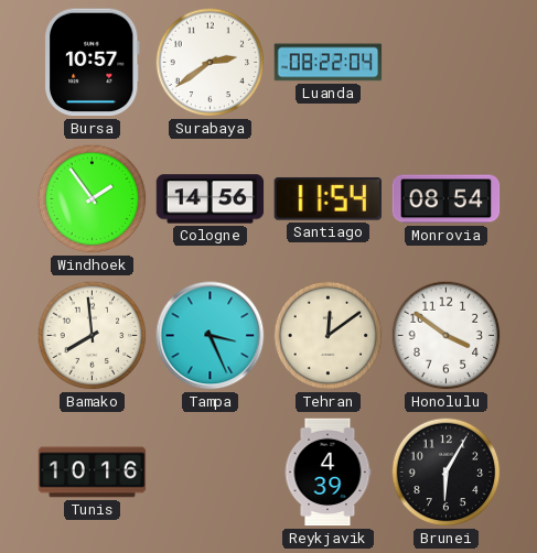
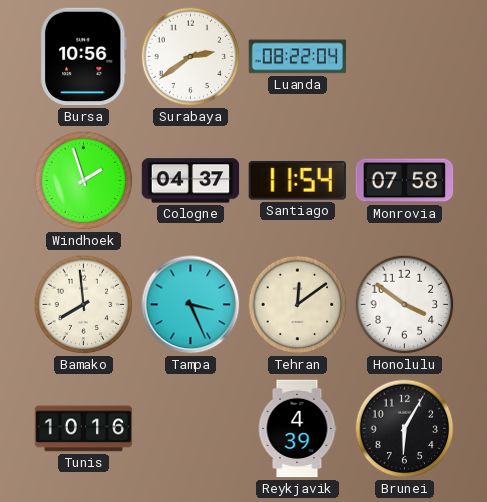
Bursa: 10:57 -> 10:56
Windhoek: 1:54 -> 1:57
Cologne: 14:56 -> 04:37
Monrovia: 08:54 -> 07:58
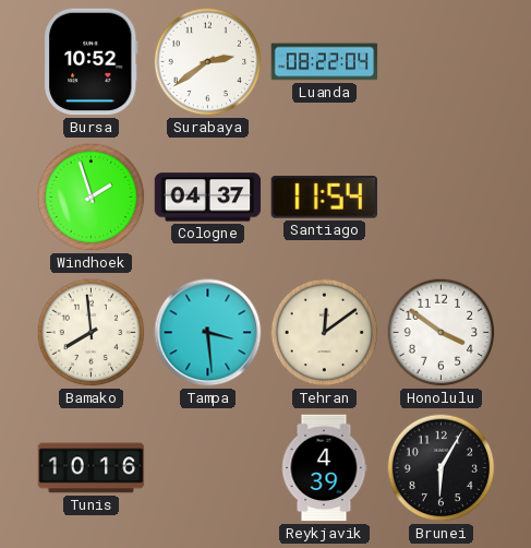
Bursa: 10:56 -> 10:52
Monrovia: 07:58 -> none
Tampa: 3:26 -> 3:29
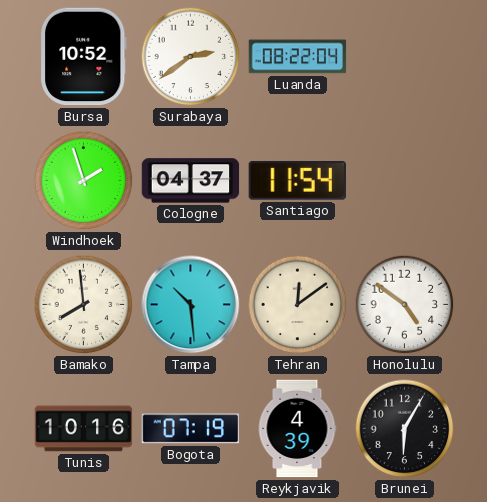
Tampa: 3:29 -> 10:29
Honolulu: 3:51 -> 4:51
Bogota: none -> 07:19
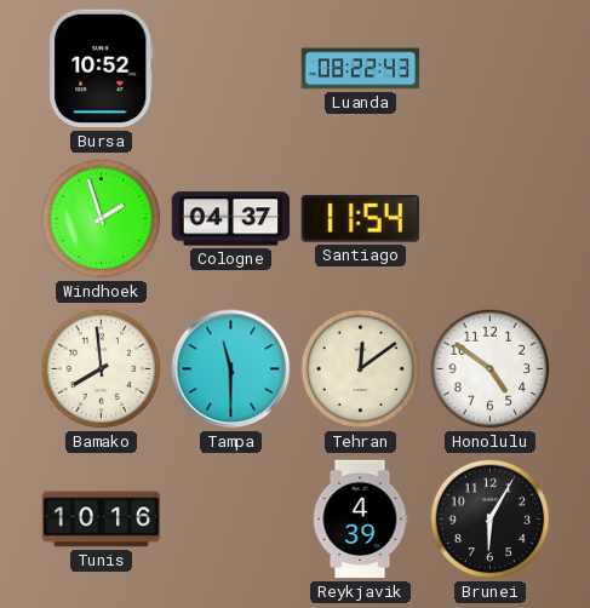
Surabaya: 2:39 -> none
Luanda: 08:22:04 -> 08:22:43
Tampa: 10:29 -> 11:30
Bogota: 07:19 -> none
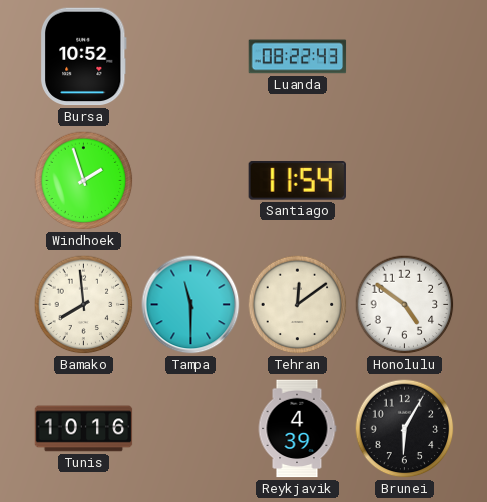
Cologne: 04:37 -> none
